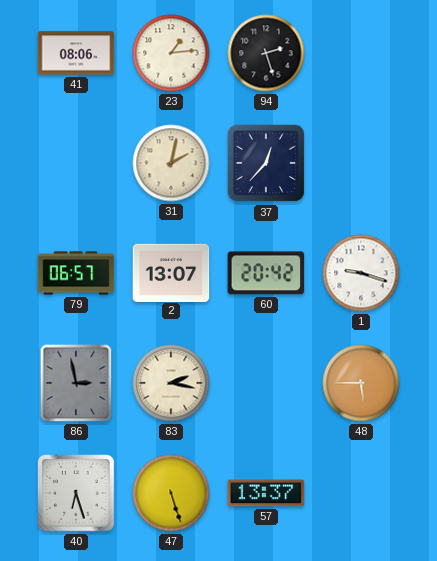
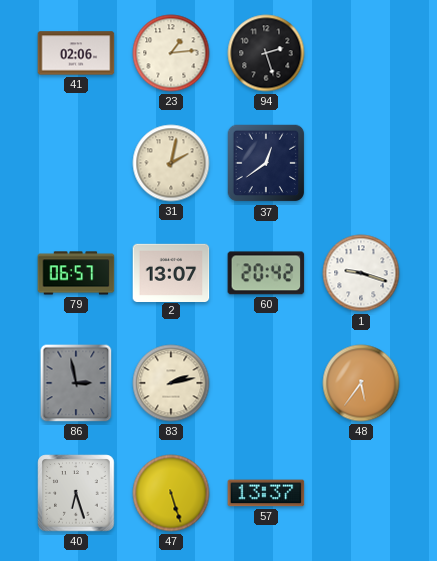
41: 08:06 -> 02:06
37: 12:37 -> 12:39
83: 2:17 -> 2:13
48: 5:45 -> 5:36
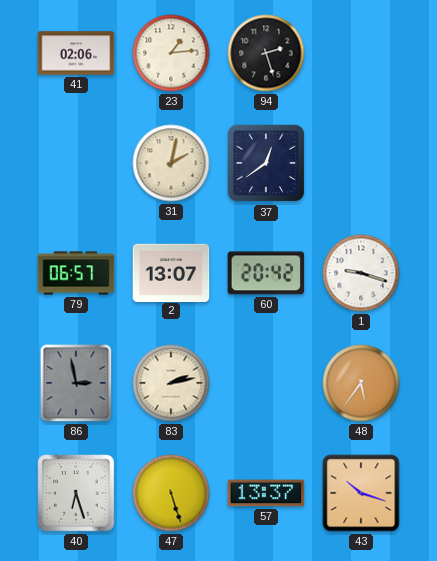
43: none -> 10:18
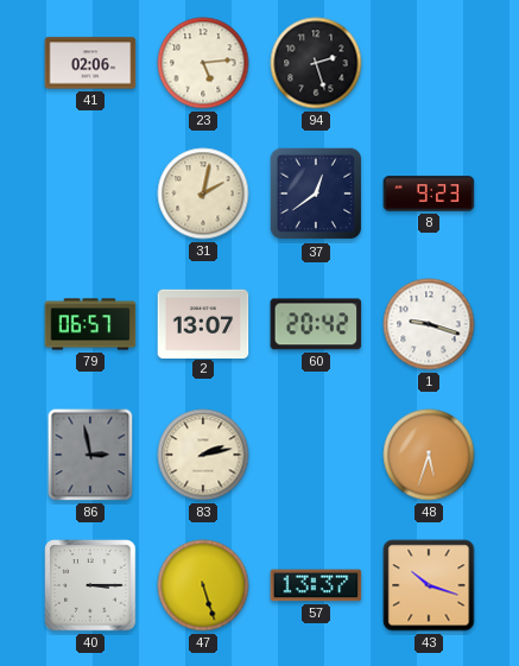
23: 1:14 -> 5:14
8: none -> 9:23
48: 5:36 -> 5:33
40: 6:27 -> 3:15
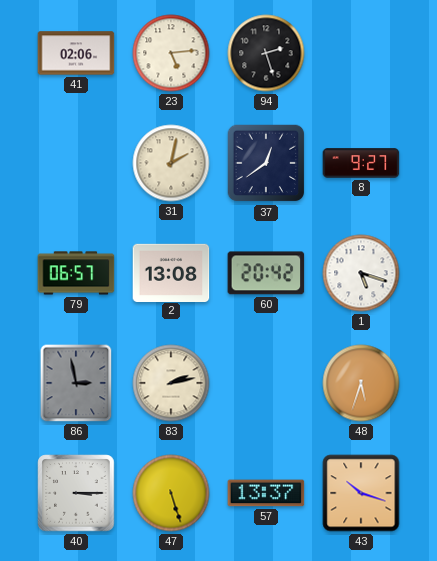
8: 9:23 -> 9:27
2: 13:07 -> 13:08
1: 9:18 -> 5:18
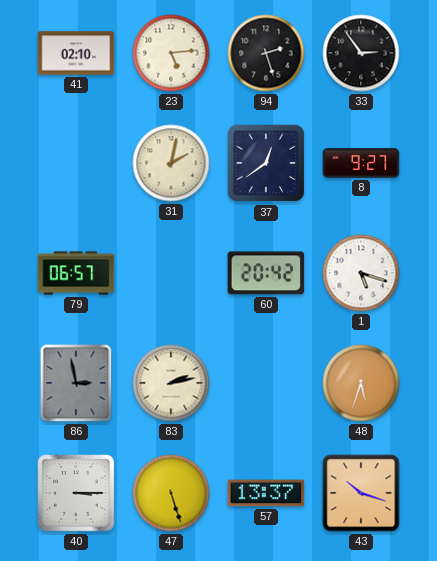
41: 02:06 -> 02:10
33: none -> 2:54
2: 13:08 -> none
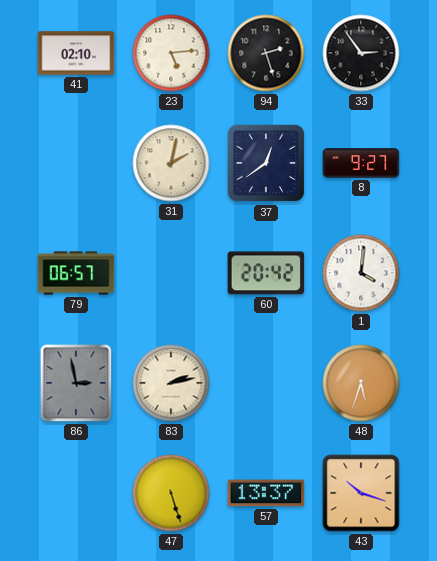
1: 5:18 -> 4:01
40: 3:15 -> none
